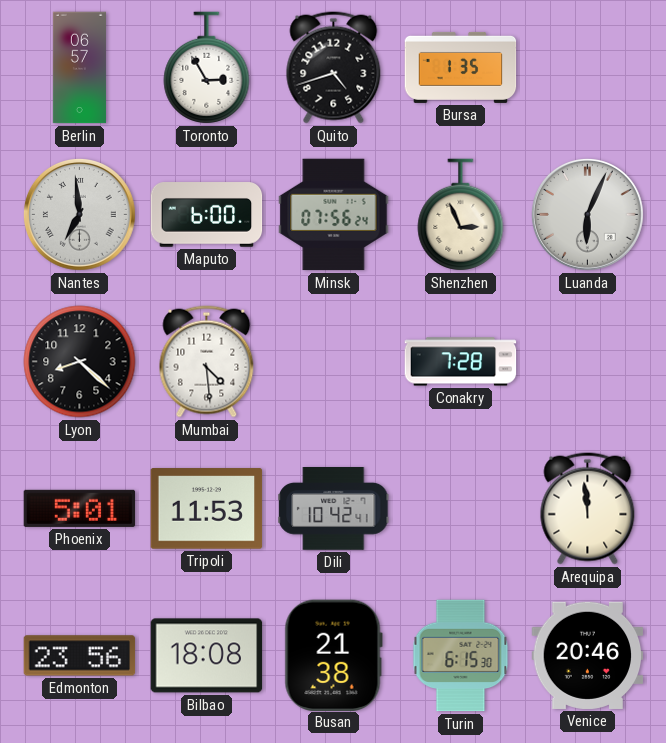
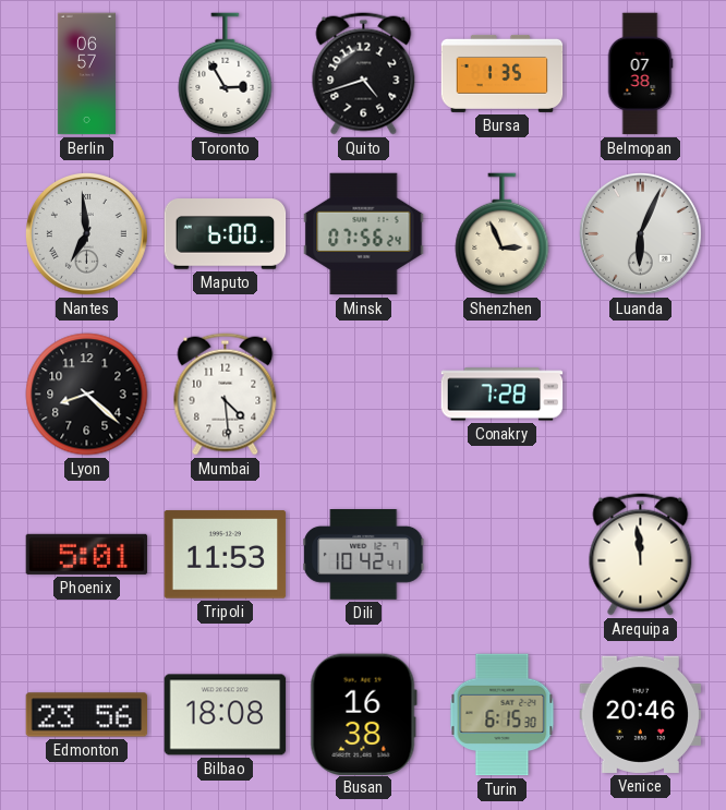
Belmopan: none -> 07:38
Busan: 21:38 -> 16:38
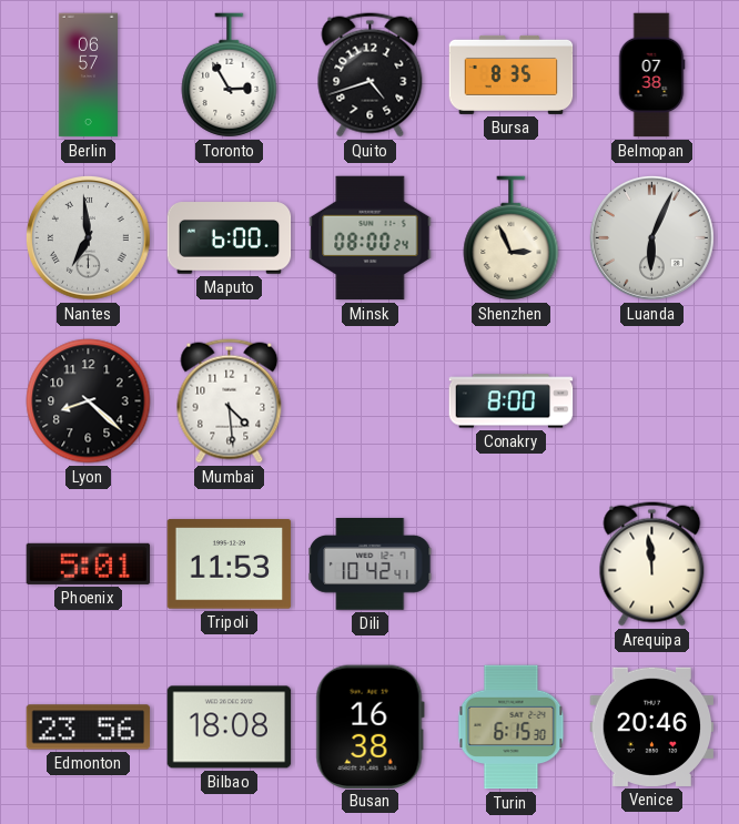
Bursa: 1:35 -> 8:35
Minsk: 07:56 -> 08:00
Conakry: 7:28 -> 8:00
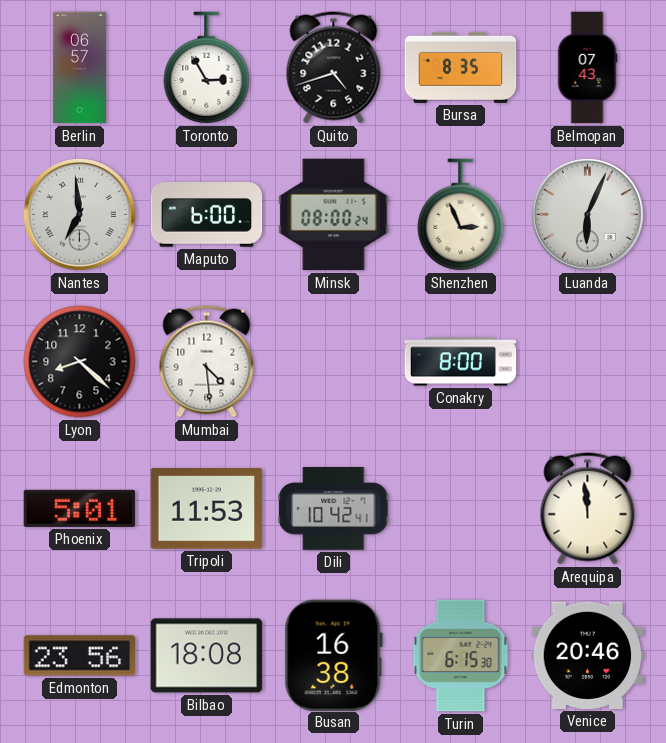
Belmopan: 07:38 -> 07:43
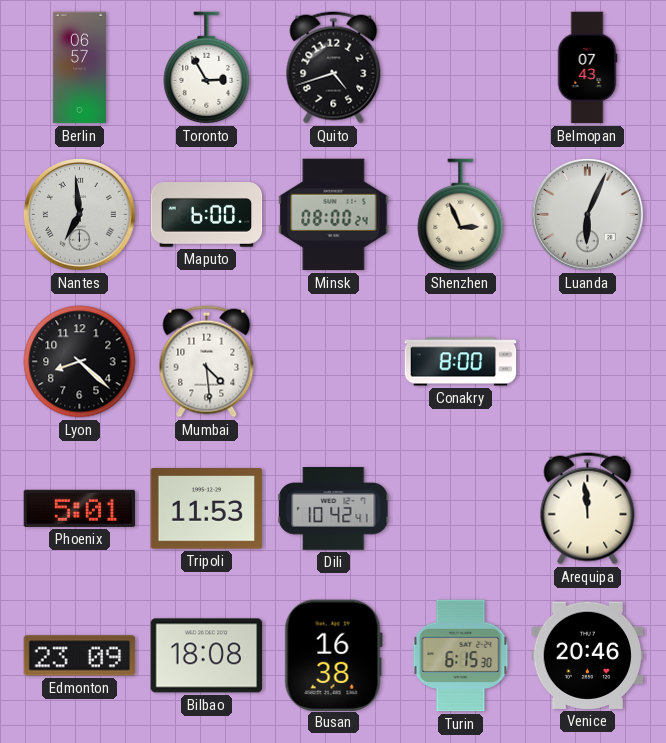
Bursa: 8:35 -> none
Edmonton: 23:56 -> 23:09
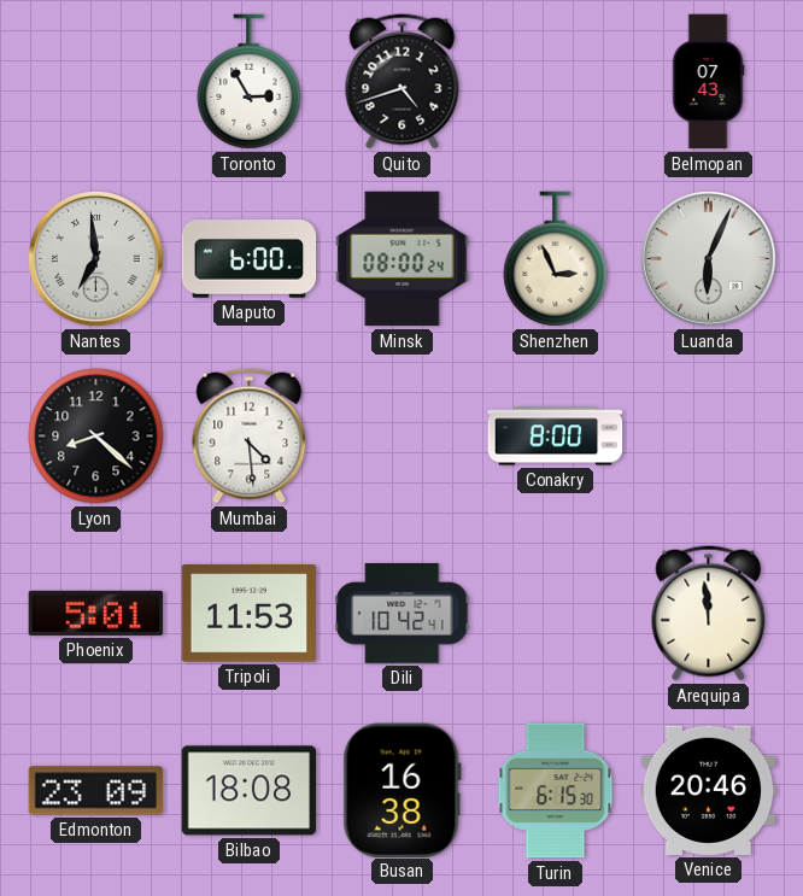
Berlin: 06:57 -> none
